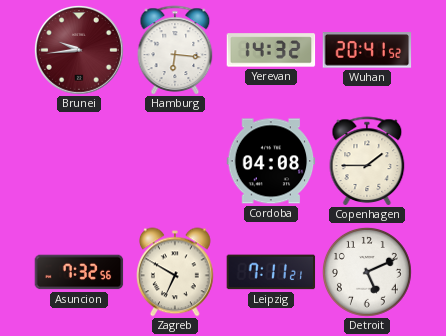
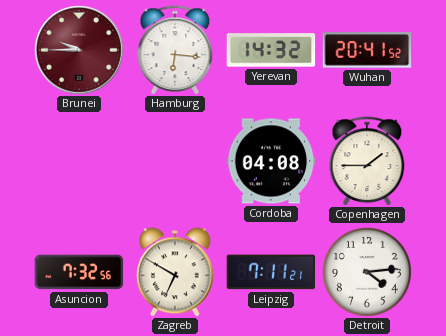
Brunei: 9:44 -> 9:45
Detroit: 5:11 -> 4:14
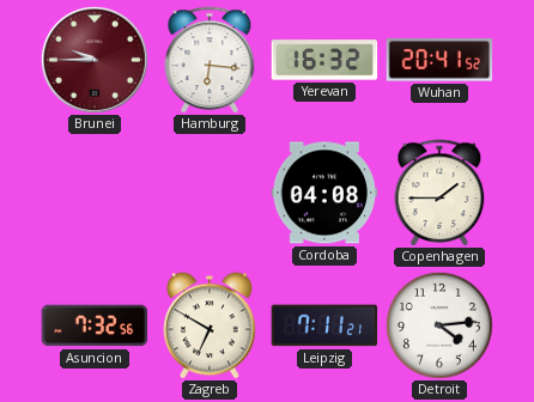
Yerevan: 14:32 -> 16:32
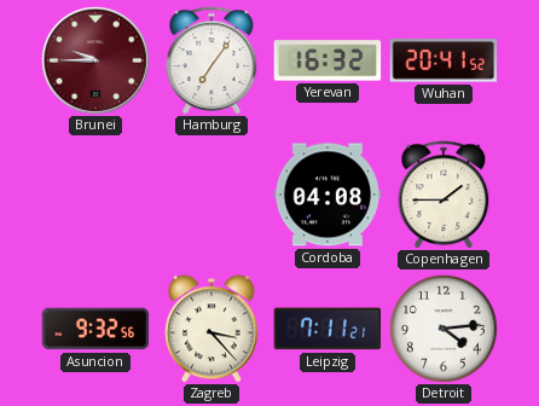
Hamburg: 6:16 -> 7:06
Asuncion: 7:32 -> 9:32
Zagreb: 6:50 -> 3:23
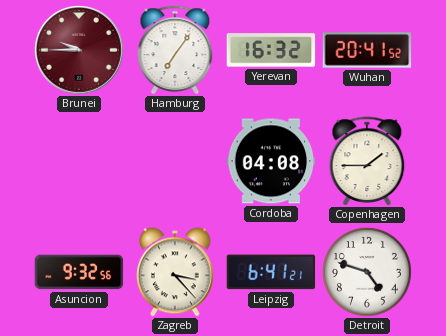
Leipzig: 7:11 -> 6:41
Detroit: 4:14 -> 4:48
